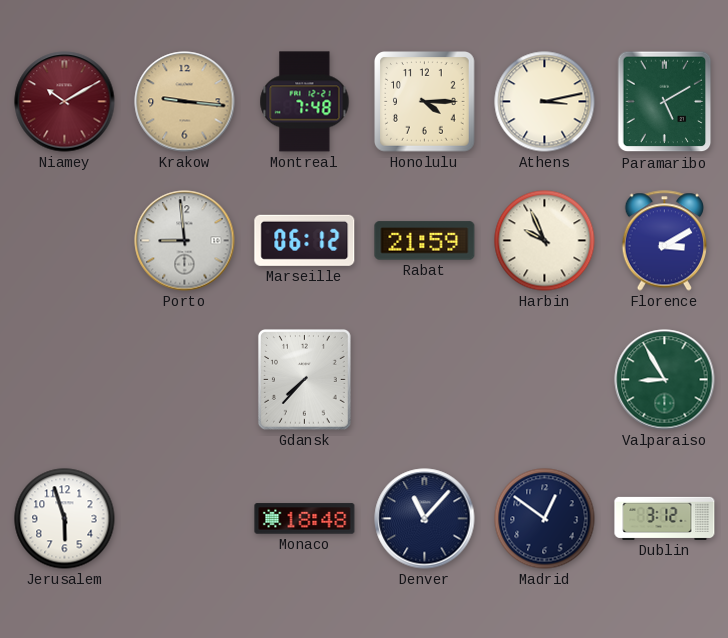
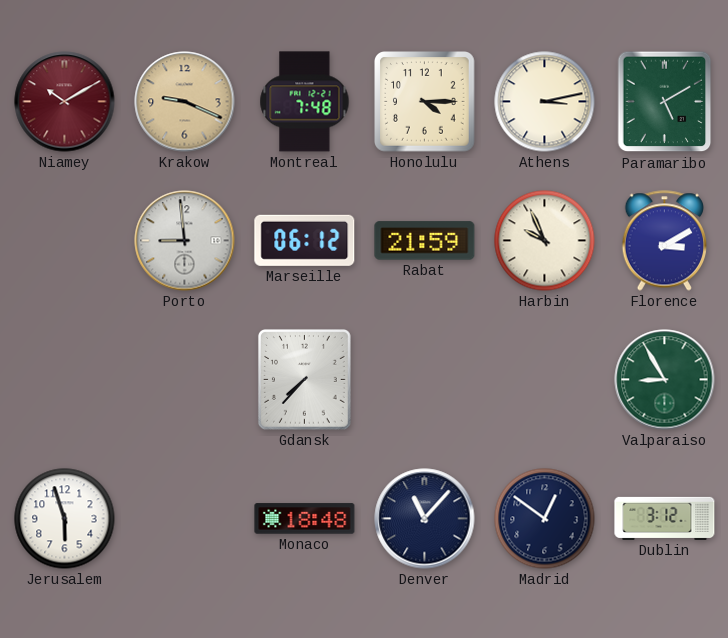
Krakow: 9:16 -> 9:19
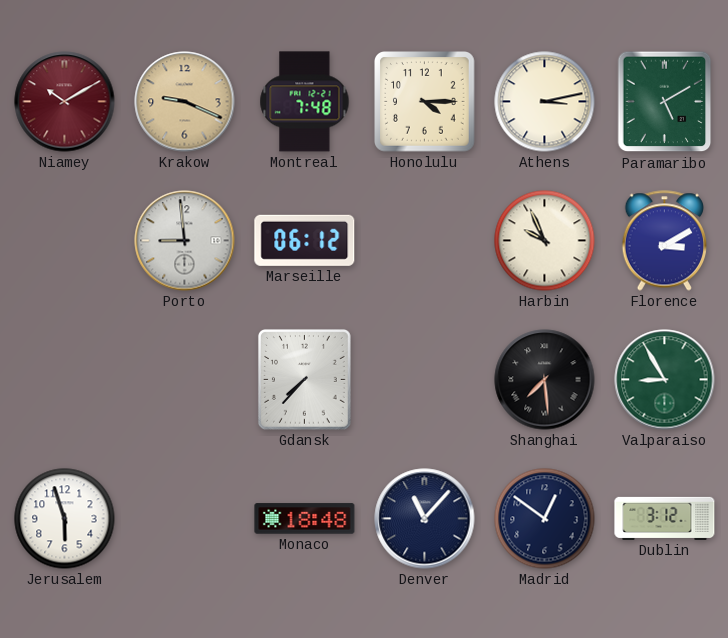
Rabat: 21:59 -> none
Shanghai: none -> 7:29
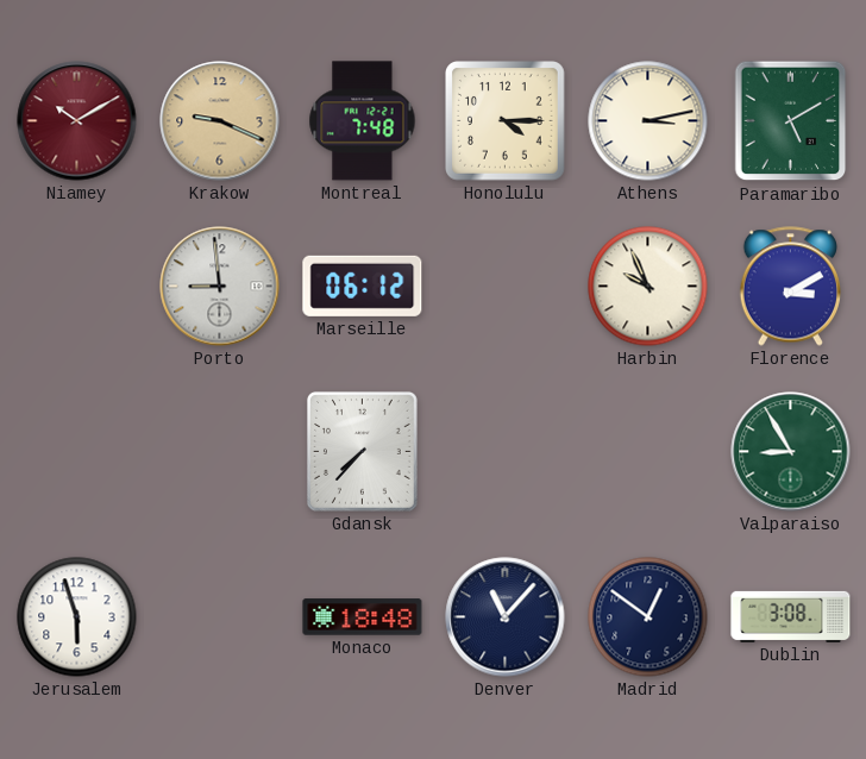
Shanghai: 7:29 -> none
Dublin: 3:12 -> 3:08
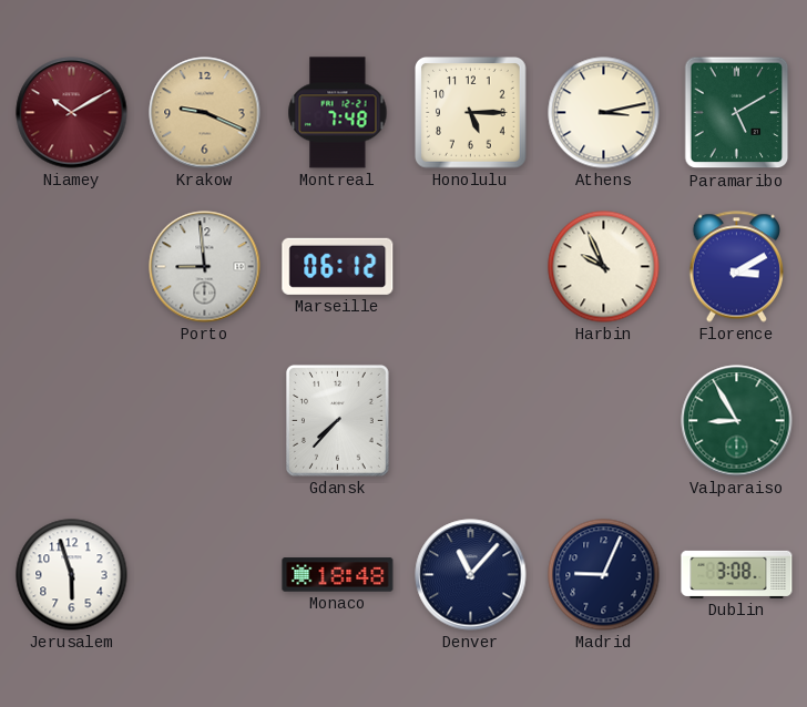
Honolulu: 4:15 -> 5:15
Madrid: 12:51 -> 9:04
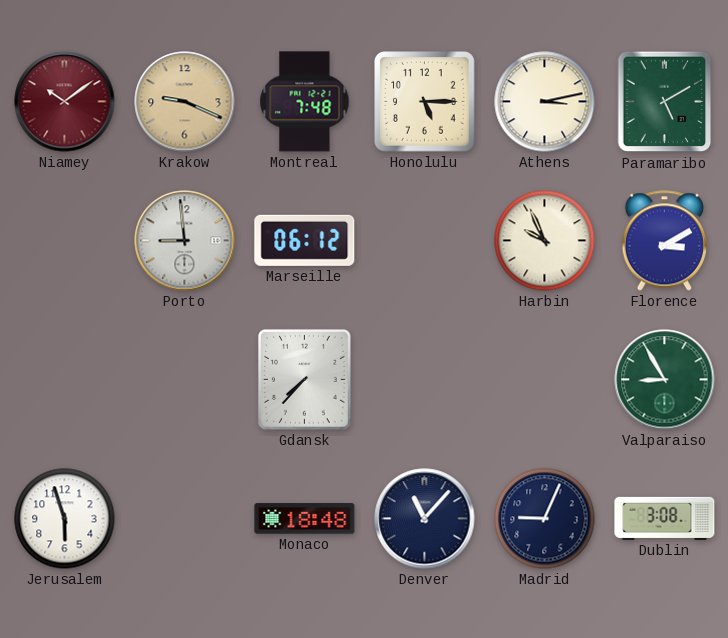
Niamey: 10:10 -> 10:09
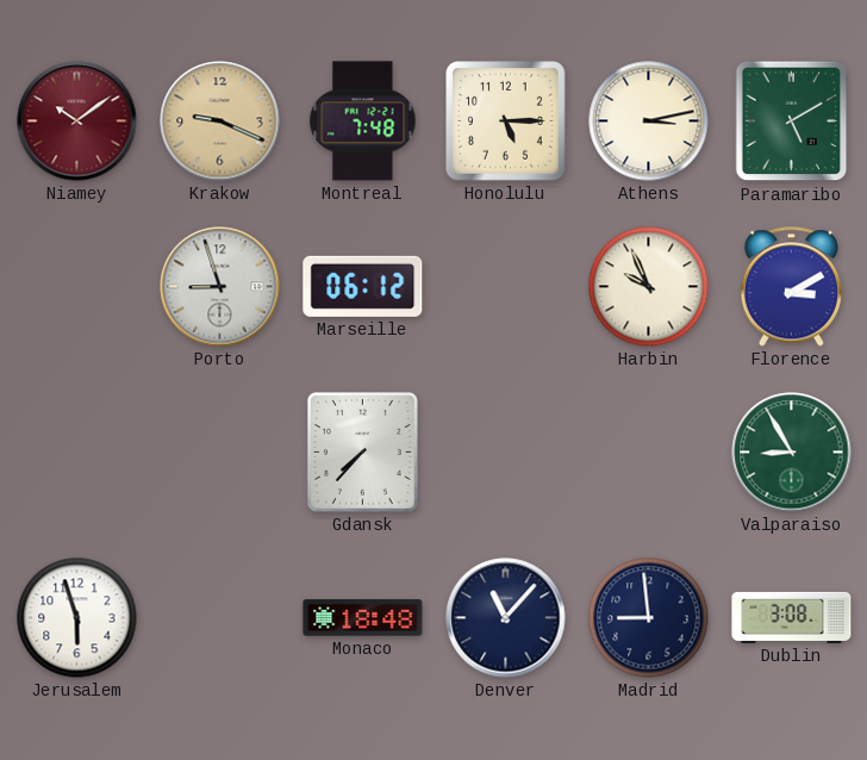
Porto: 8:59 -> 8:57
Madrid: 9:04 -> 8:59
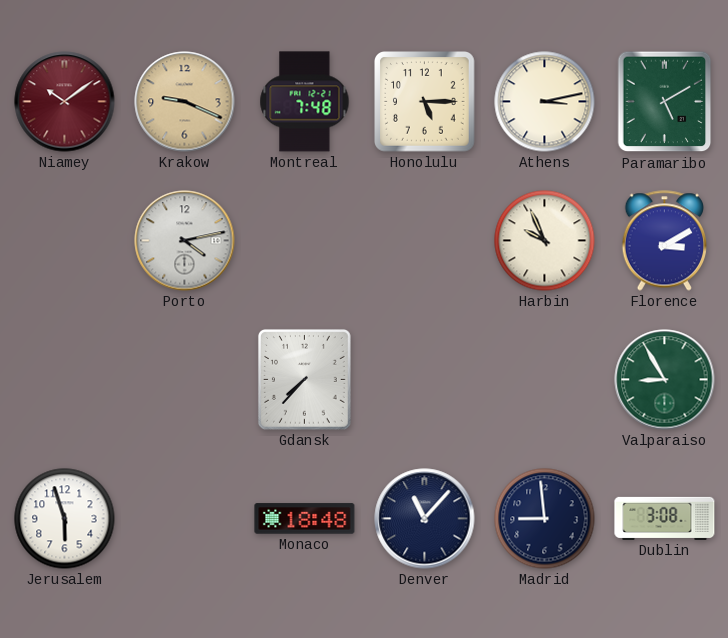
Porto: 8:57 -> 4:13
Marseille: 06:12 -> none
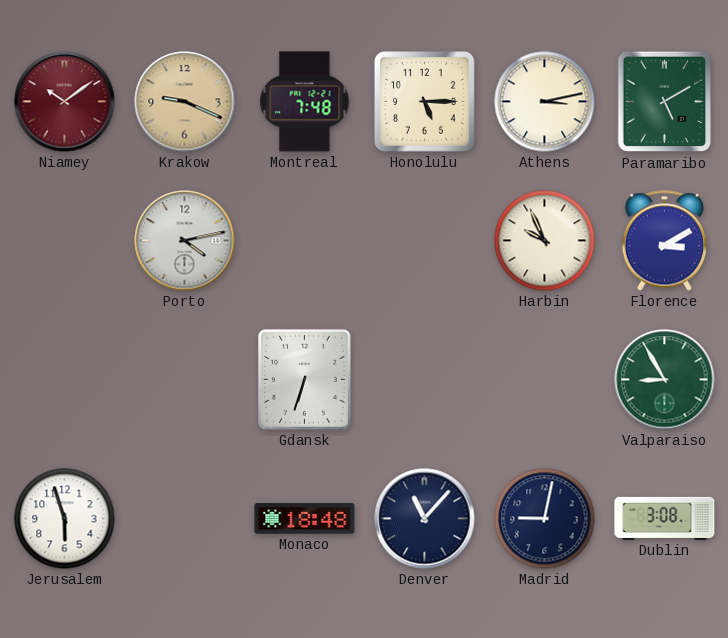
Gdansk: 7:37 -> 6:33
Madrid: 8:59 -> 9:02
